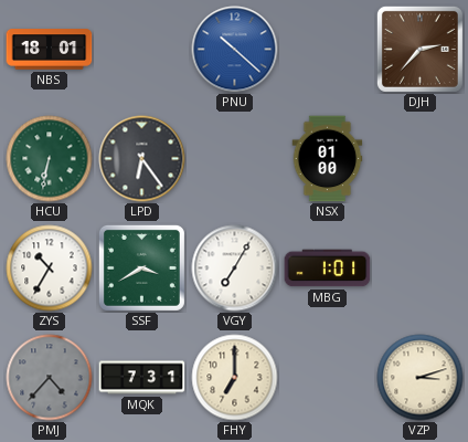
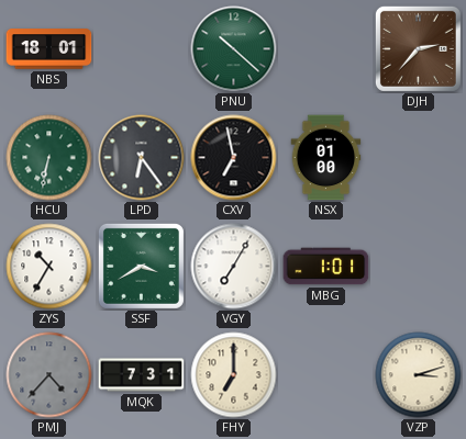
PNU dial: blue -> green
CXV: none -> 6:58
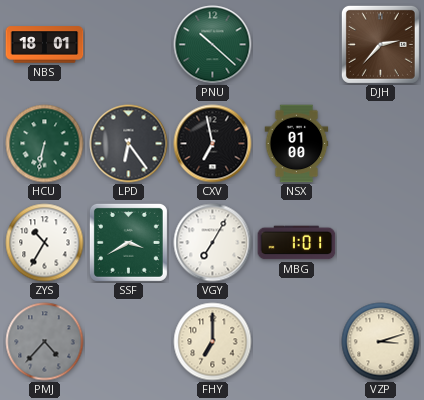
MQK: 7:31 -> none
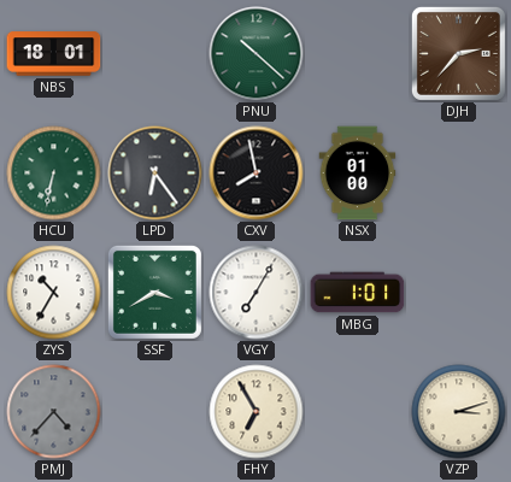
CXV: 6:58 -> 7:58
FHY: 7:00 -> 6:55
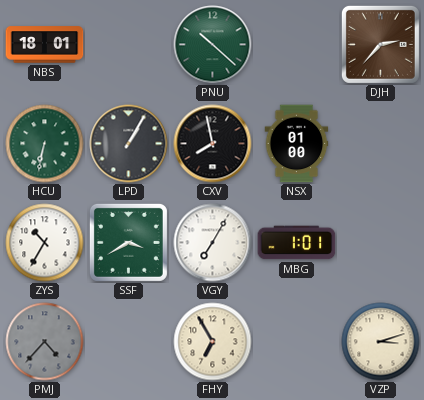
LPD: 6:24 -> 1:05
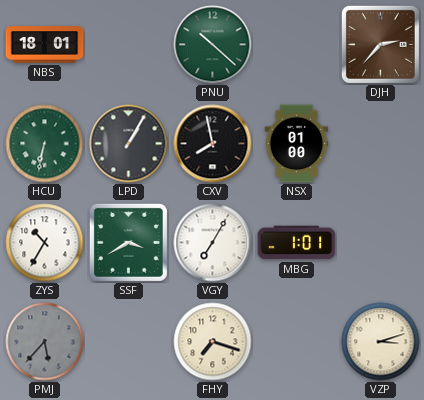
PMJ: 4:37 -> 5:37
FHY: 6:55 -> 7:18
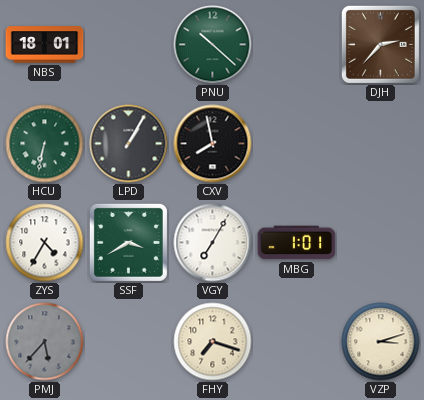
NSX: 01:00 -> none
ZYS: 10:35 -> 4:35
